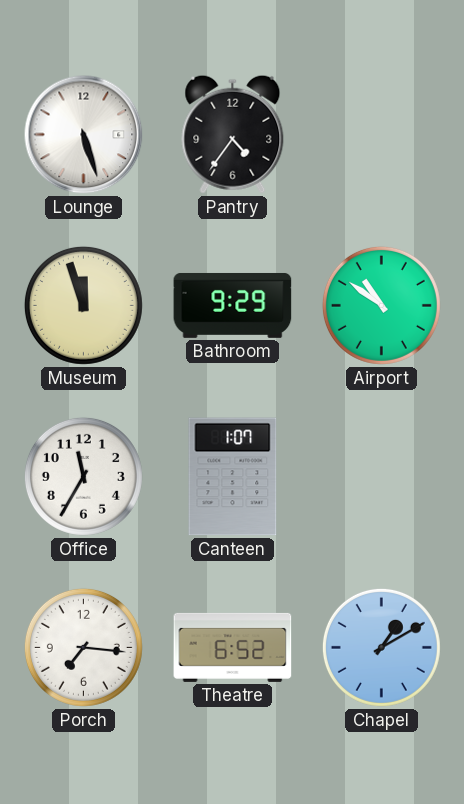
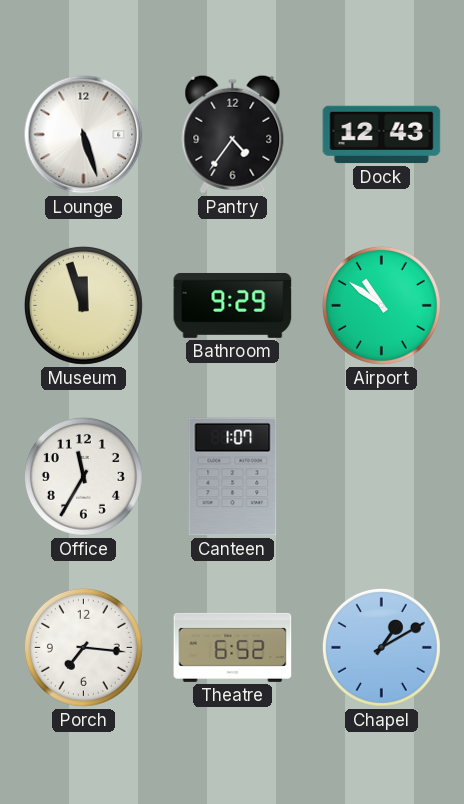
Dock: none -> 12:43
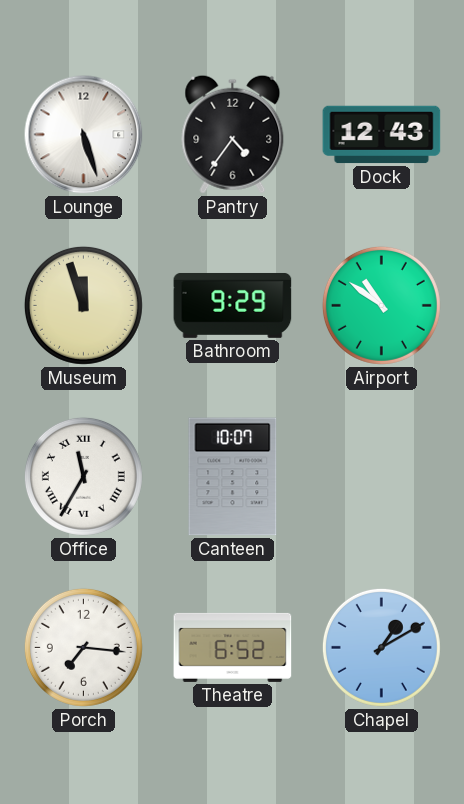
Office numerals: Arabic -> Roman
Canteen: 1:07 -> 10:07
